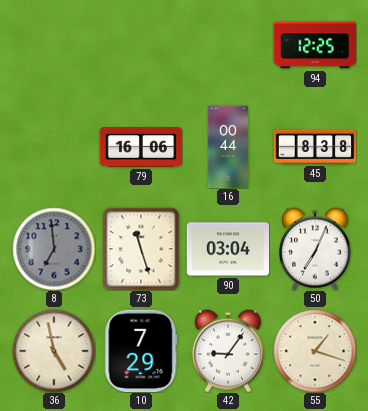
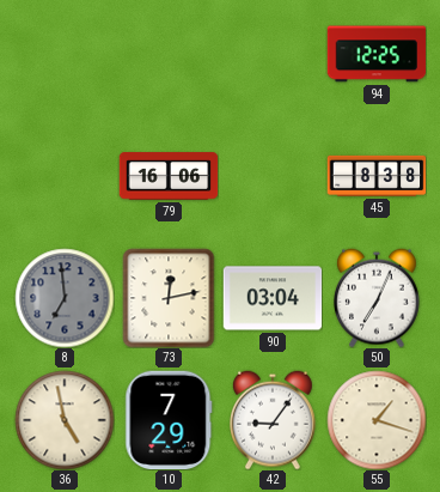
16: 00:44 -> none
73: 11:27 -> 12:13
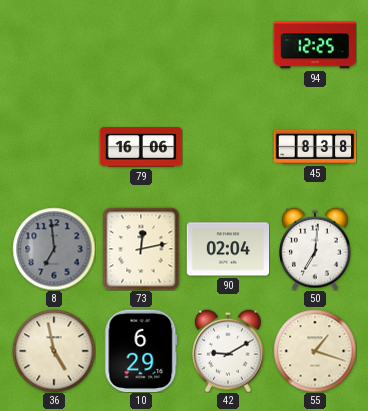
90: 03:04 -> 02:04
50: 7:04 -> 7:01
10: 7:29 -> 6:29
42: 9:06 -> 9:10
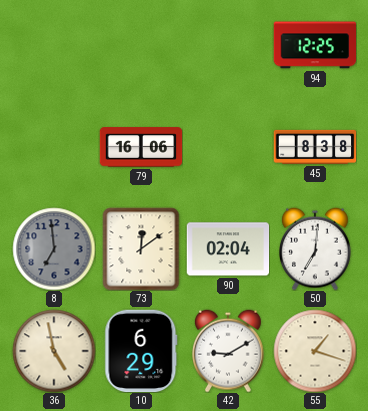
73: 12:13 -> 12:09
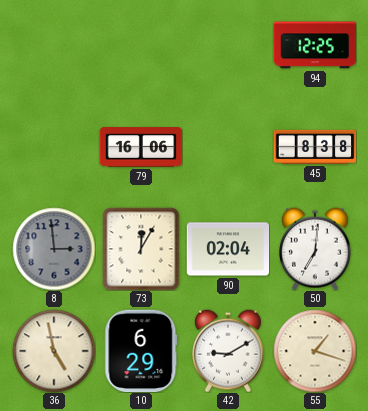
8: 6:59 -> 2:59
73: 12:09 -> 12:05
